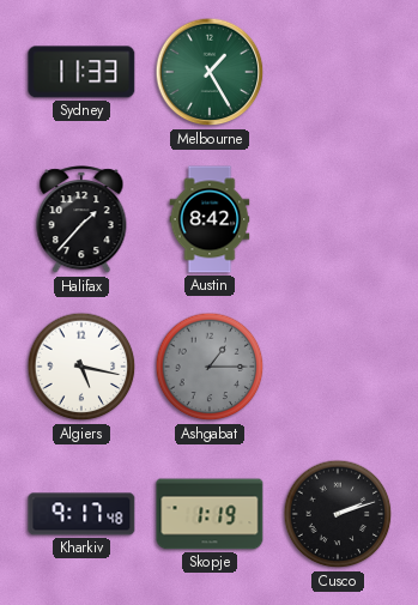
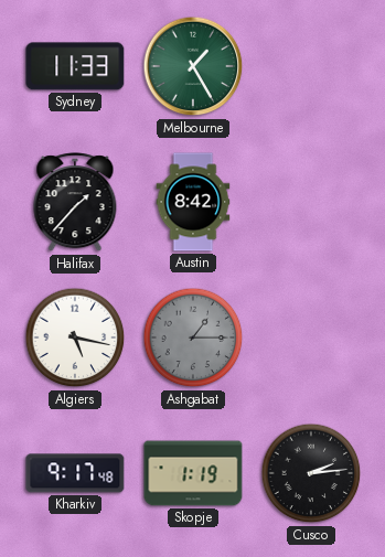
Cusco: 2:12 -> 2:14
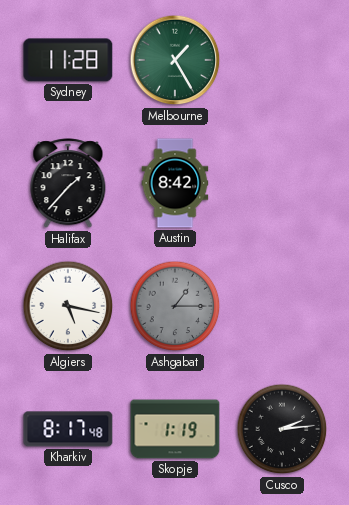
Sydney: 11:33 -> 11:28
Kharkiv: 9:17 -> 8:17
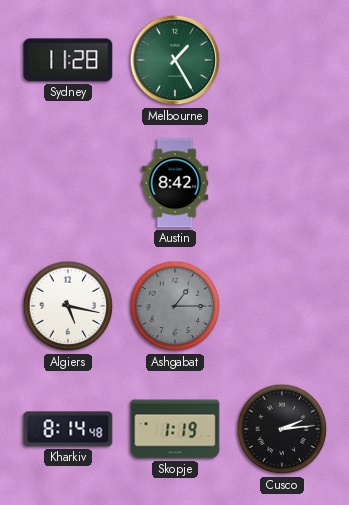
Halifax: 1:37 -> none
Kharkiv: 8:17 -> 8:14
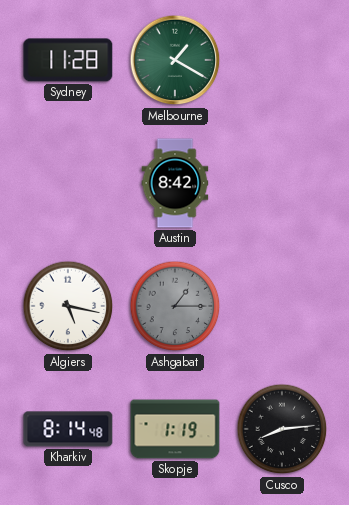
Melbourne: 1:25 -> 1:20
Cusco: 2:14 -> 8:14
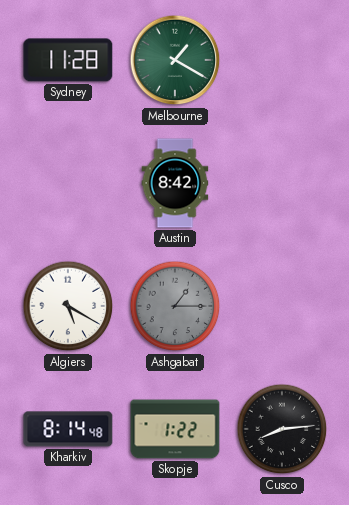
Algiers: 5:17 -> 5:20
Skopje: 1:19 -> 1:22
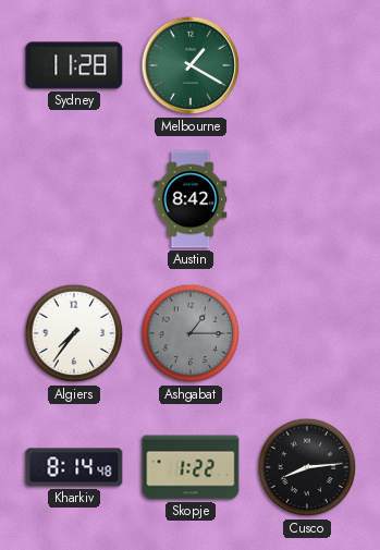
Algiers: 5:20 -> 7:36
